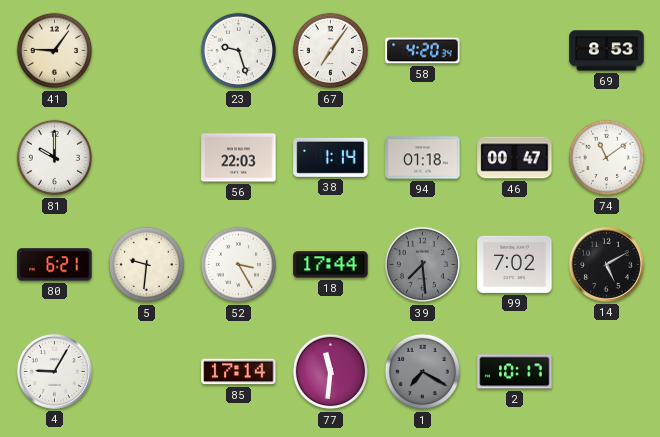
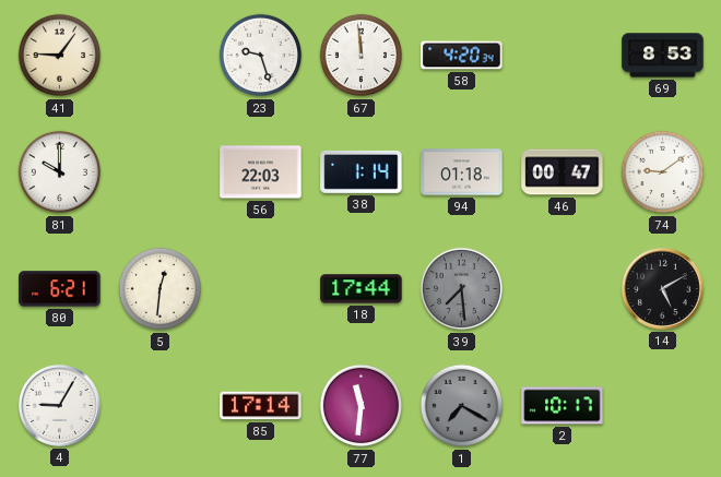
67: 7:06 -> 11:59
74: 11:09 -> 9:09
5: 9:31 -> 12:31
52: 3:25 -> none
99: 7:02 -> none
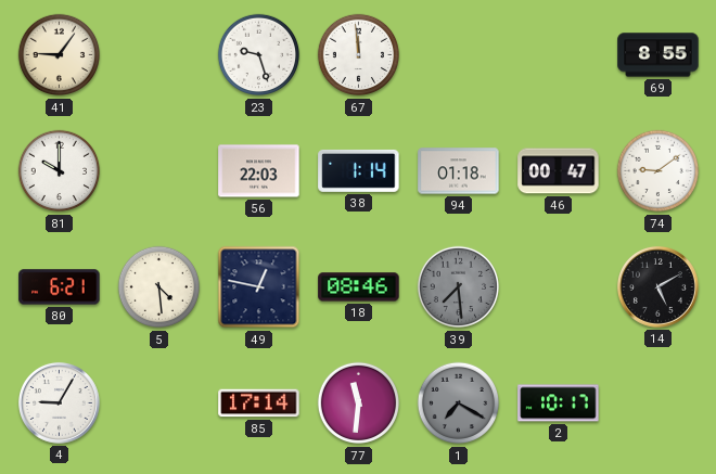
58: 4:20 -> none
69: 8:53 -> 8:55
5: 12:31 -> 4:29
49: none -> 12:47
18: 17:44 -> 08:46
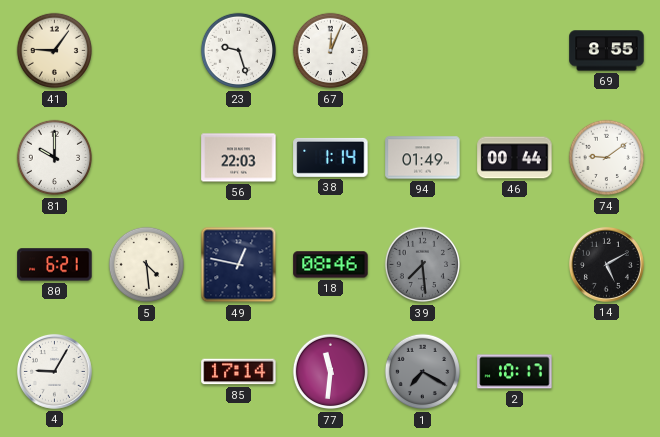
67: 11:59 -> 12:04
94: 01:18 -> 01:49
46: 00:47 -> 00:44
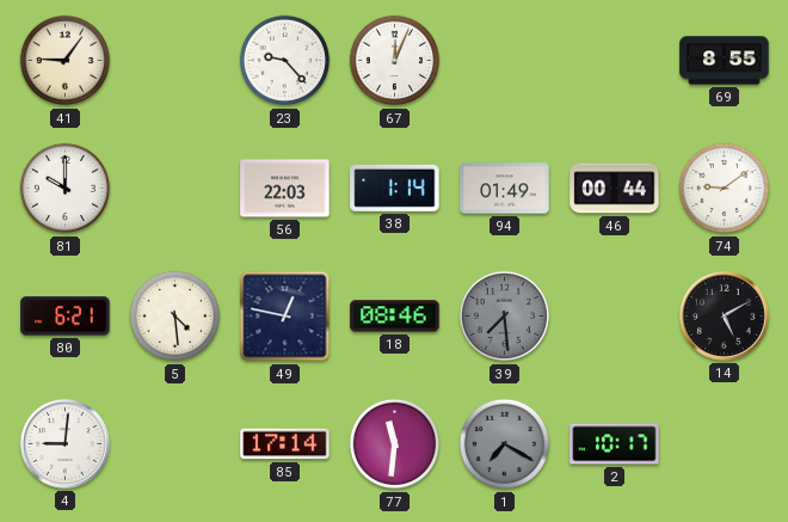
23: 9:27 -> 9:23
4: 9:05 -> 9:01
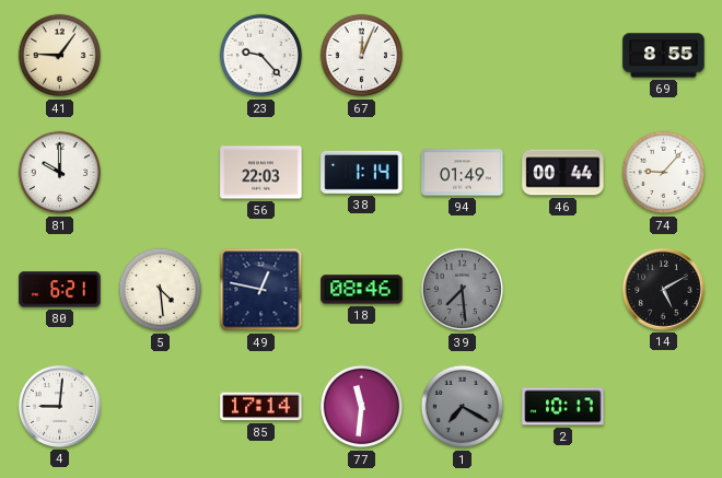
74: 9:09 -> 9:07
